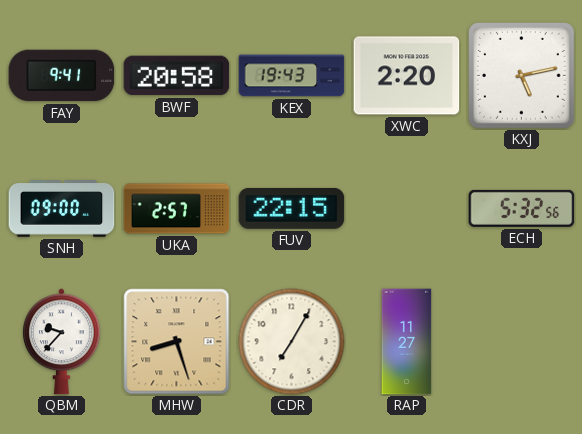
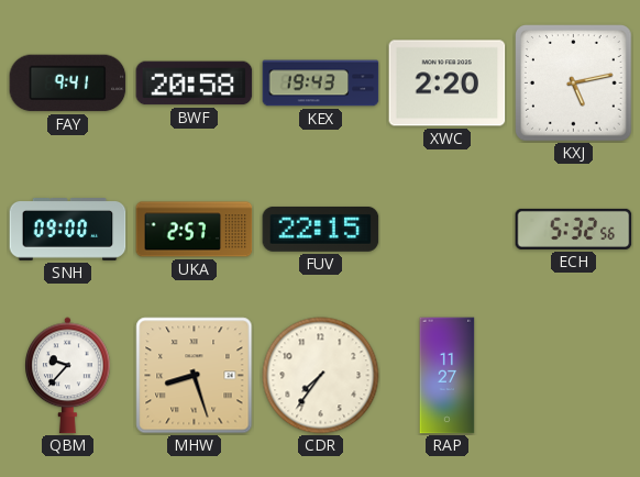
CDR: 7:05 -> 7:36
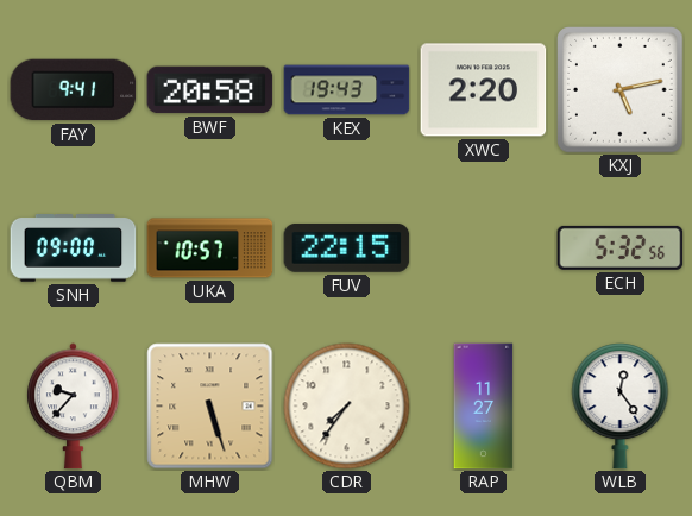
UKA: 2:57 -> 10:57
MHW: 8:27 -> 5:27
WLB: none -> 12:24
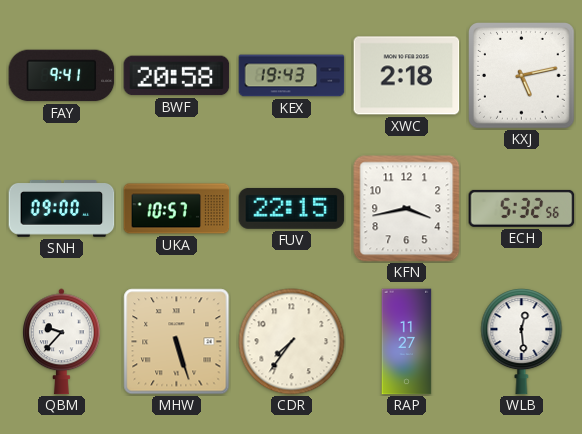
XWC: 2:20 -> 2:18
KFN: none -> 3:43
WLB: 12:24 -> 12:29
